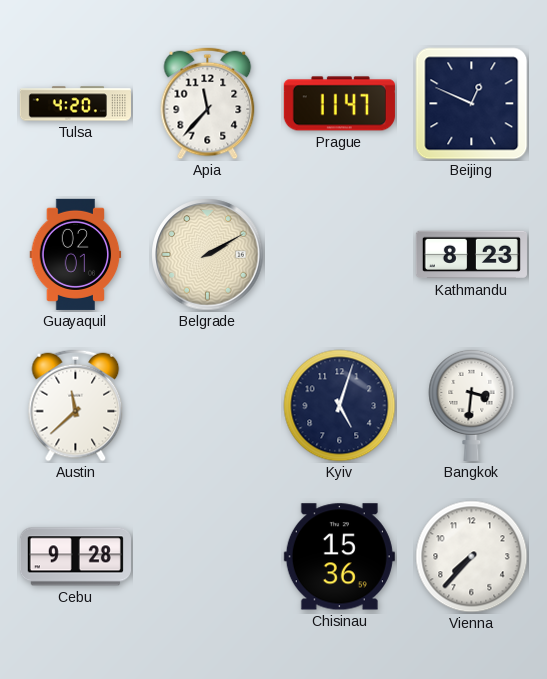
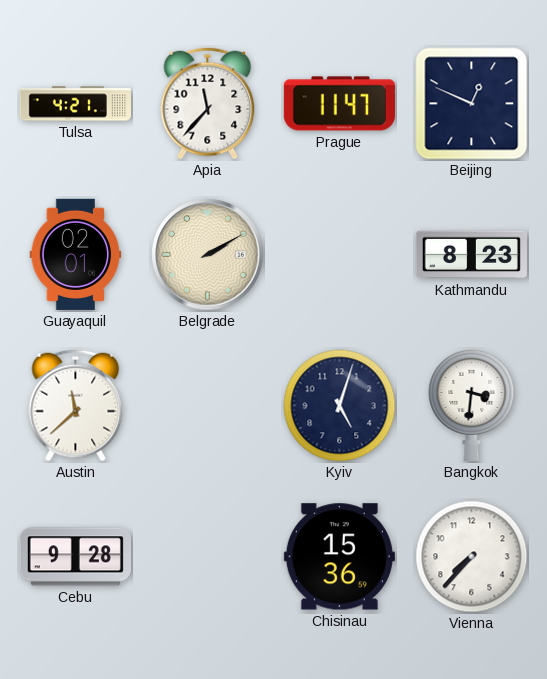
Tulsa: 4:20 -> 4:21
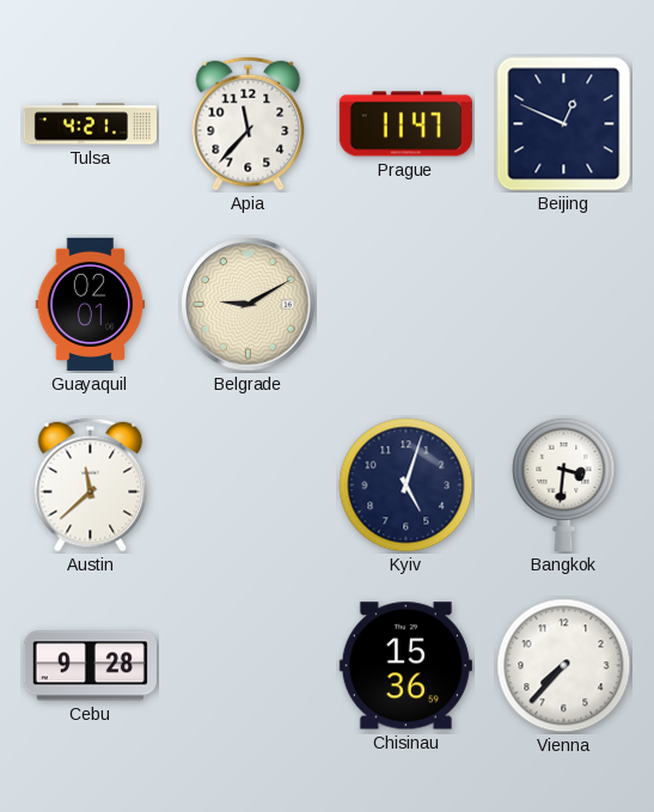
Belgrade: 2:10 -> 9:10
Kathmandu: 8:23 -> none
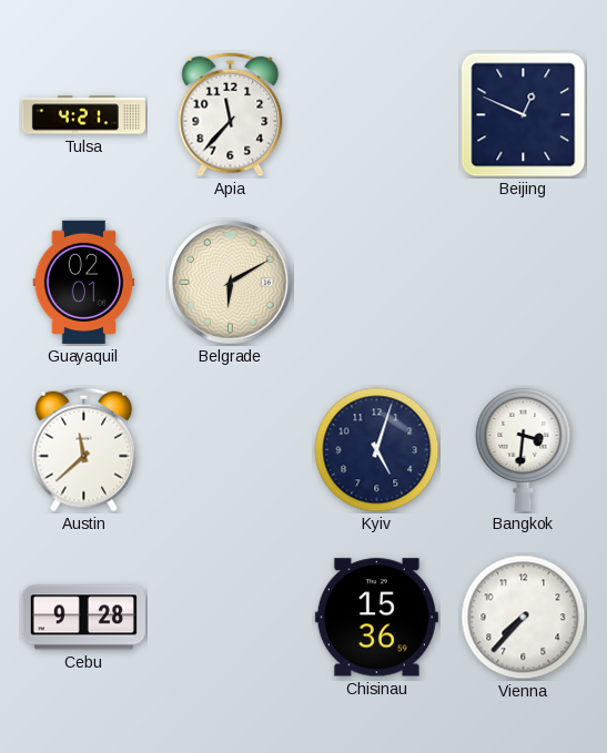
Prague: 11:47 -> none
Belgrade: 9:10 -> 6:10
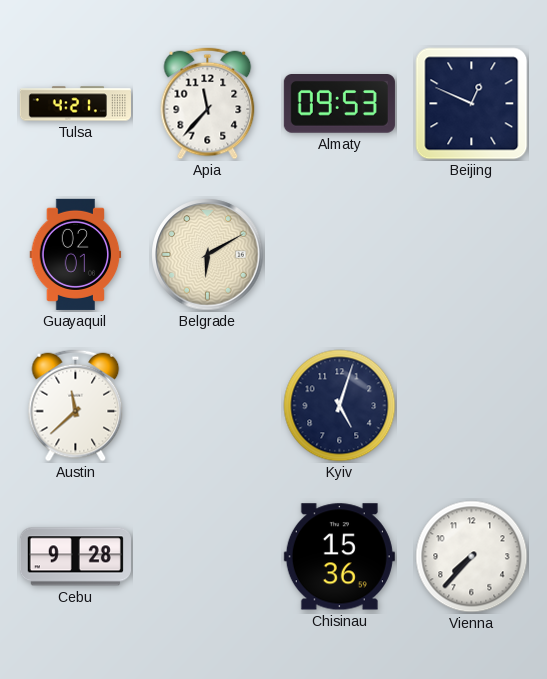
Almaty: none -> 09:53
Bangkok: 3:31 -> none
